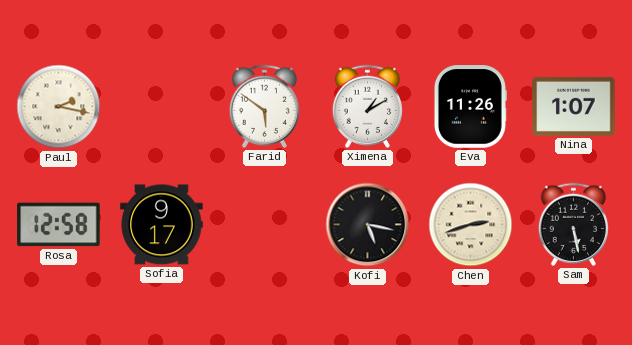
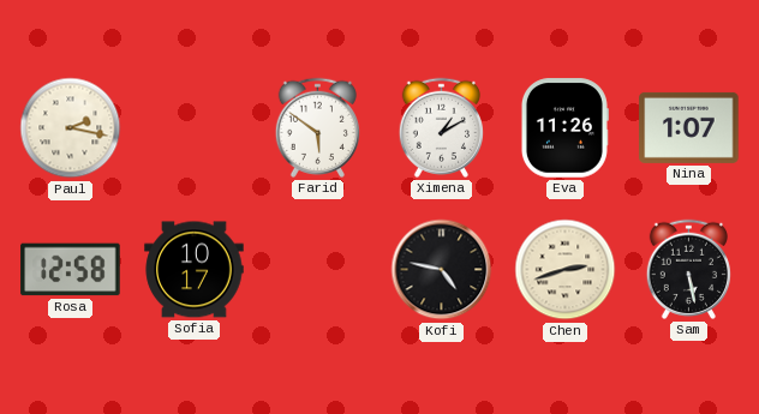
Sofia: 9:17 -> 10:17
Kofi: 5:17 -> 4:47
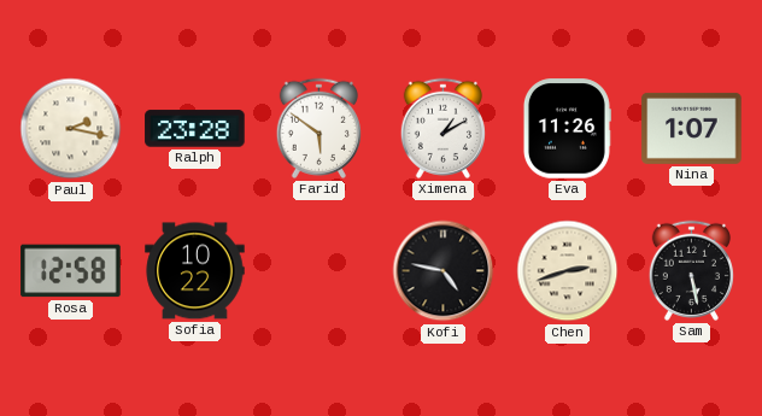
Ralph: none -> 23:28
Sofia: 10:17 -> 10:22
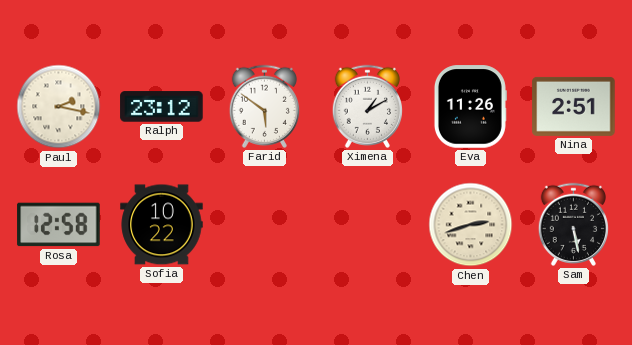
Ralph: 23:28 -> 23:12
Nina: 1:07 -> 2:51
Kofi: 4:47 -> none
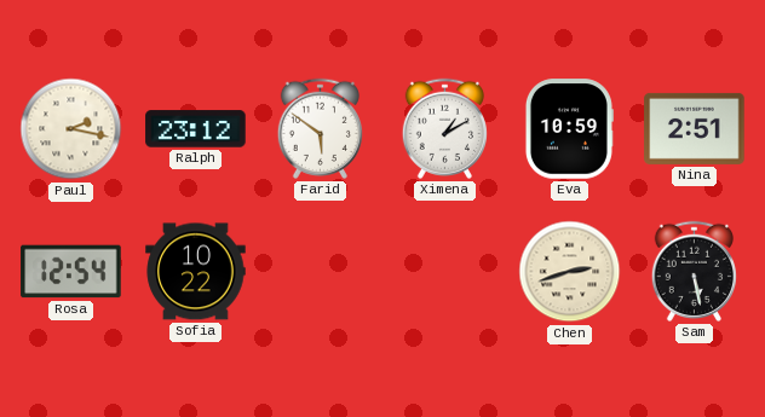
Eva: 11:26 -> 10:59
Rosa: 12:58 -> 12:54
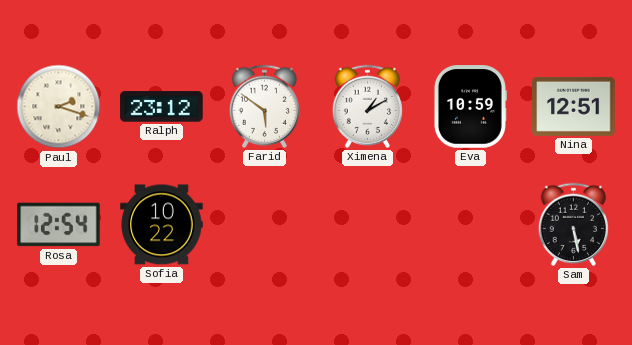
Paul: 2:17 -> 2:18
Nina: 2:51 -> 12:51
Chen: 2:42 -> none
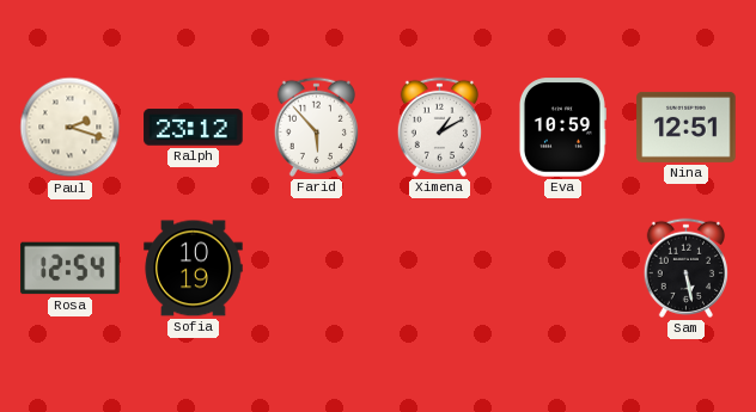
Farid: 5:51 -> 5:53
Sofia: 10:22 -> 10:19
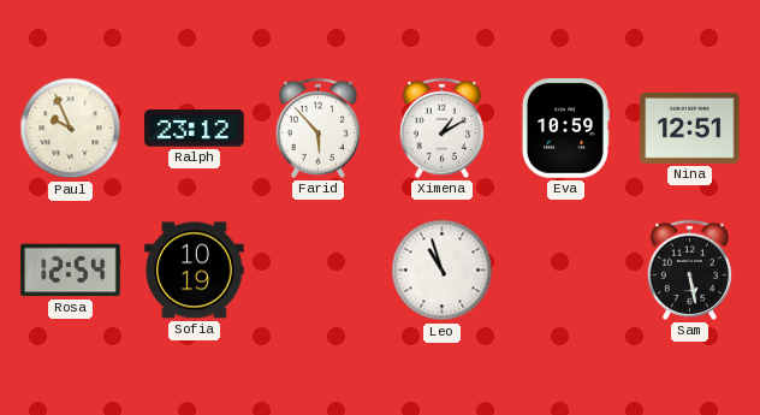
Paul: 2:18 -> 9:56
Leo: none -> 10:57
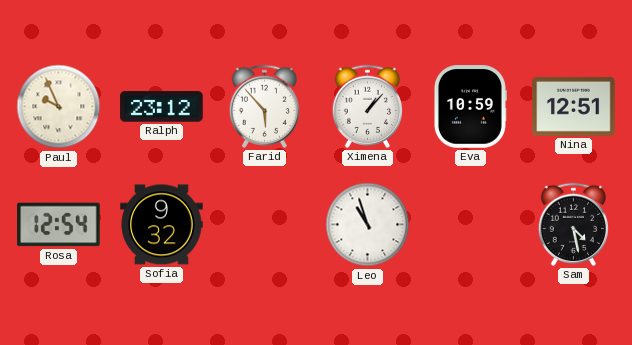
Ximena: 1:10 -> 1:07
Sofia: 10:19 -> 9:32
Sam: 5:28 -> 4:28
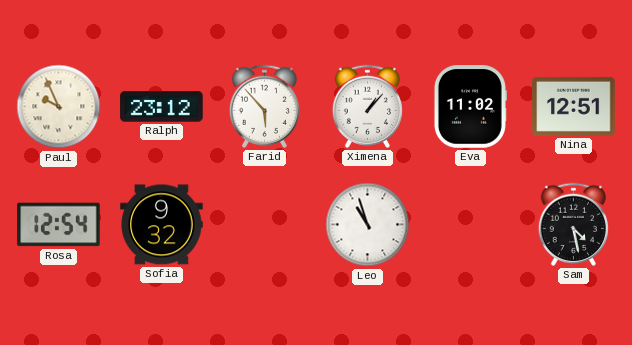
Eva: 10:59 -> 11:02
